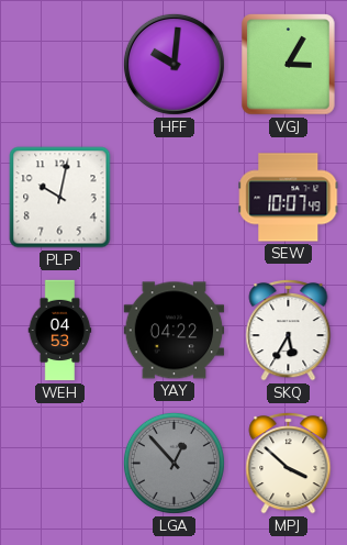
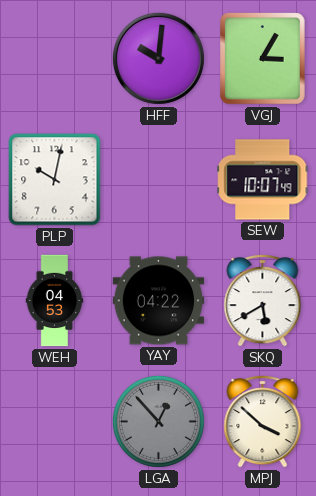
SKQ: 5:35 -> 5:40
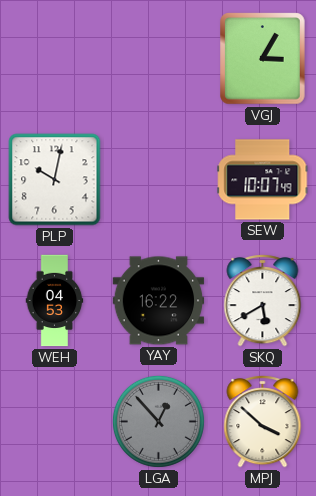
HFF: 10:01 -> none
YAY: 04:22 -> 16:22
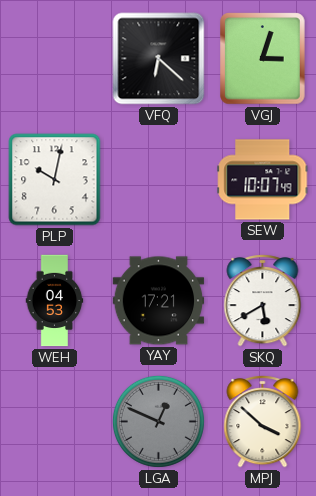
VFQ: none -> 6:22
VGJ: 3:05 -> 3:03
YAY: 16:22 -> 17:21
LGA: 12:53 -> 12:49
